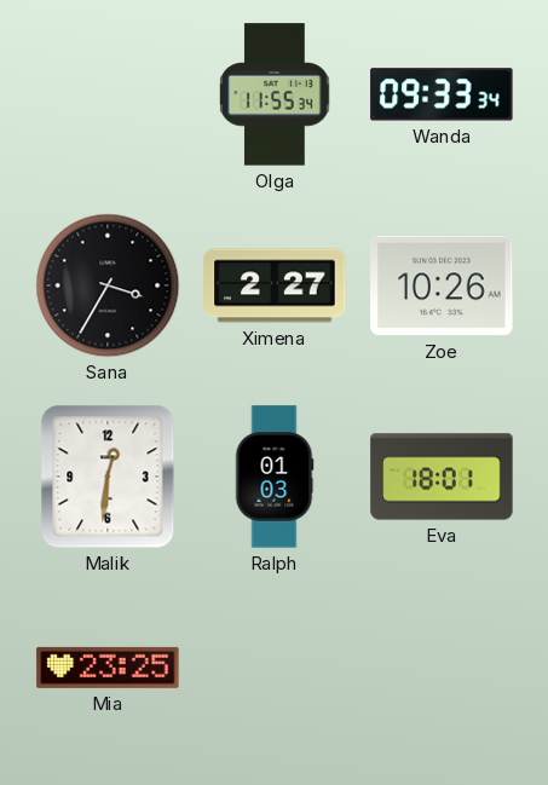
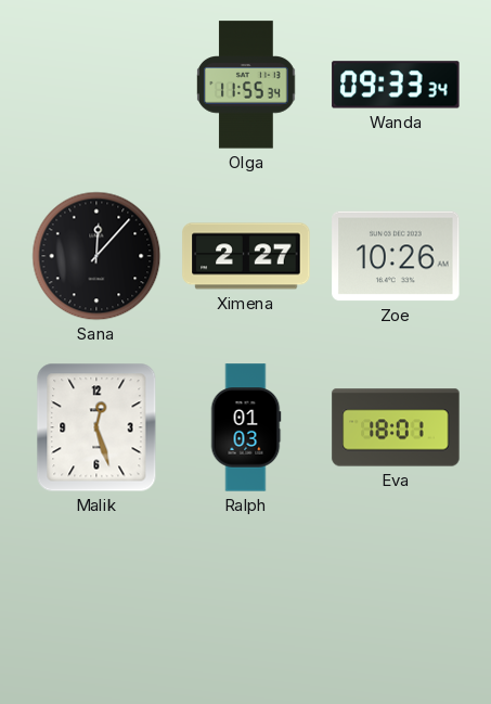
Sana: 3:35 -> 12:07
Malik: 12:31 -> 12:27
Mia: 23:25 -> none
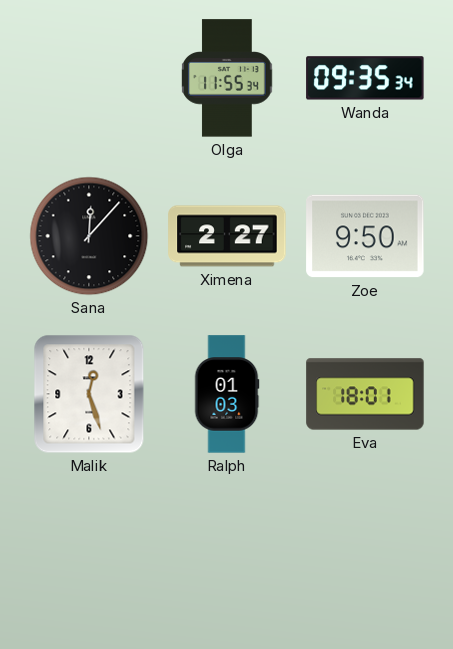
Wanda: 09:33 -> 09:35
Zoe: 10:26 -> 9:50
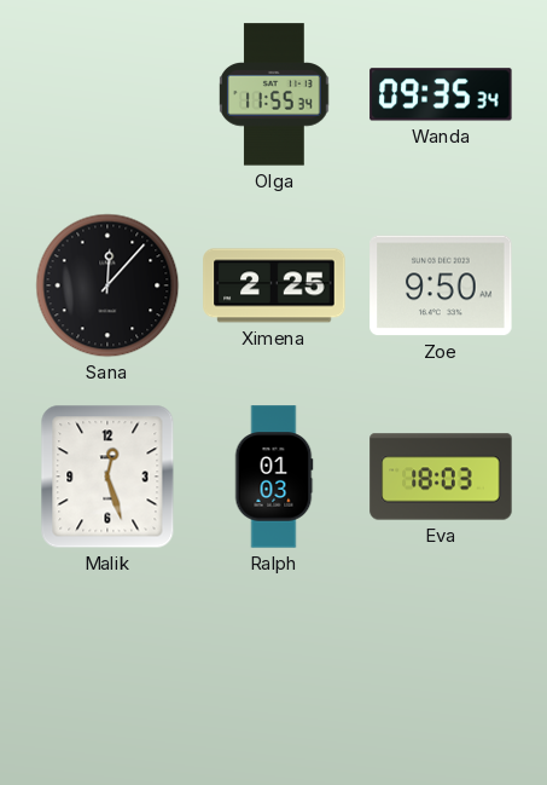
Ximena: 2:27 -> 2:25
Eva: 18:01 -> 18:03
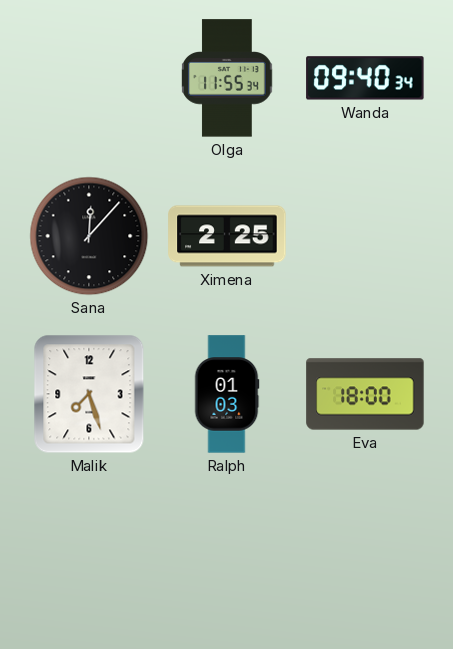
Wanda: 09:35 -> 09:40
Zoe: 9:50 -> none
Malik: 12:27 -> 7:27
Eva: 18:03 -> 18:00
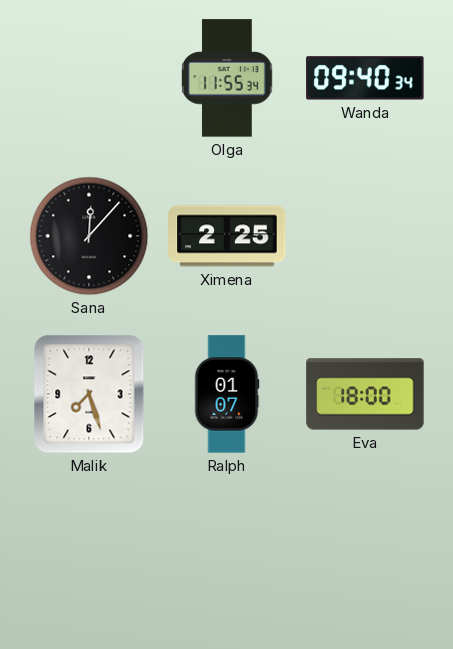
Ralph: 01:03 -> 01:07
